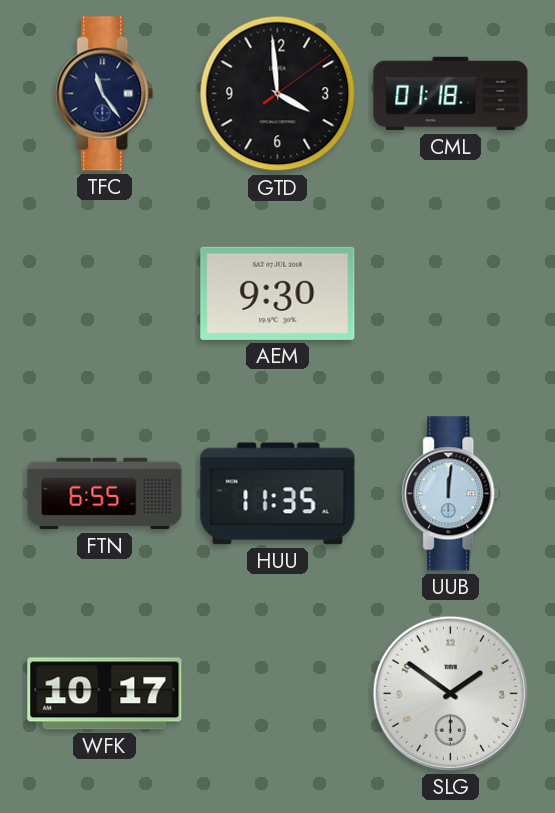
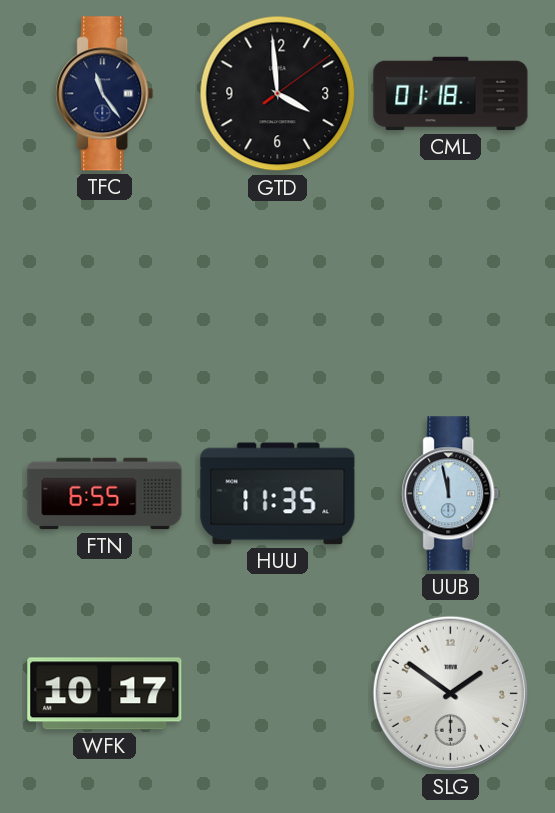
AEM: 9:30 -> none
UUB: 12:01 -> 11:58
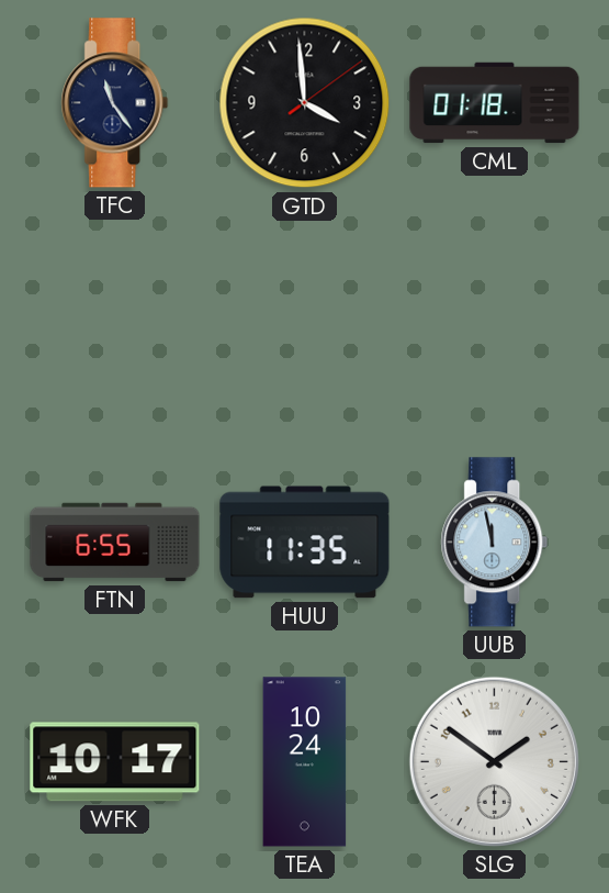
TEA: none -> 10:24
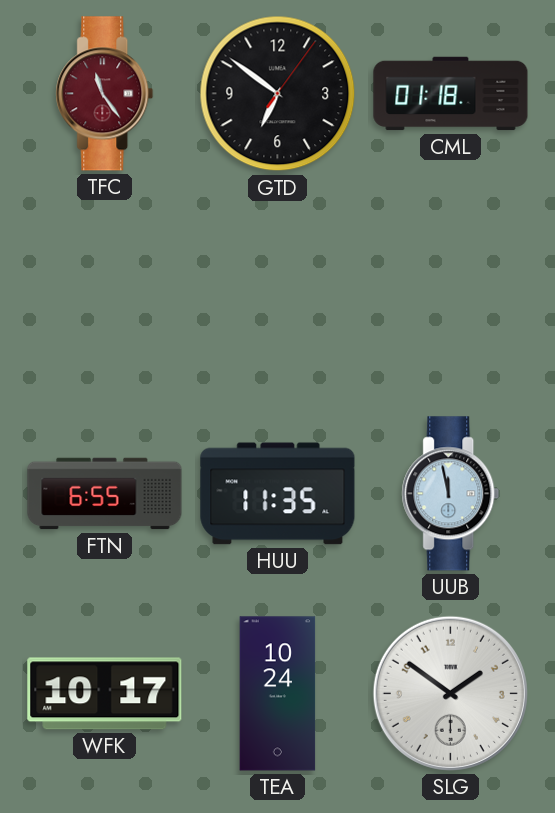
TFC dial: navy -> burgundy
GTD: 3:59 -> 6:51
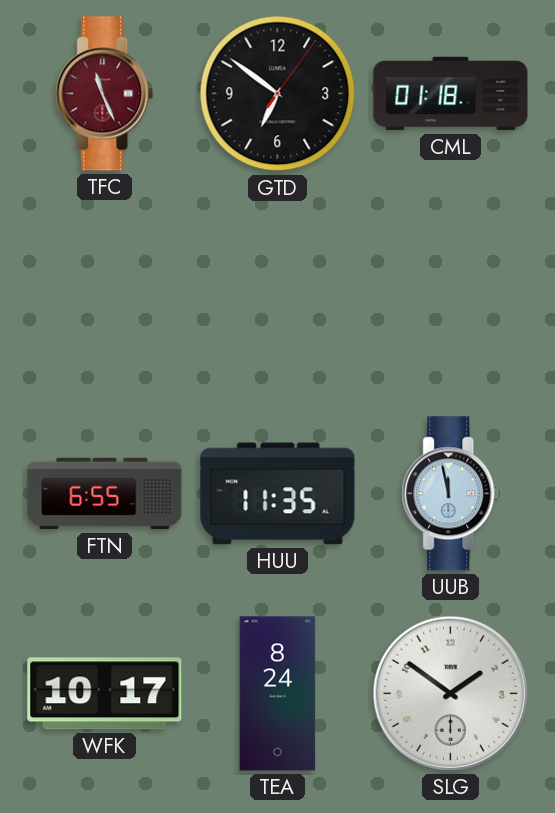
TFC: 11:24 -> 11:26
TEA: 10:24 -> 8:24
